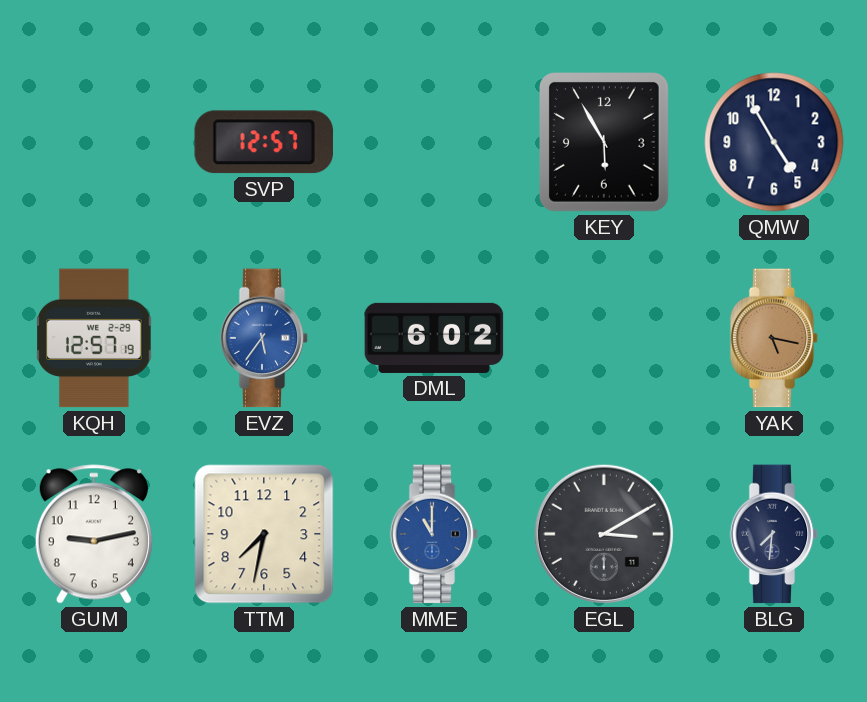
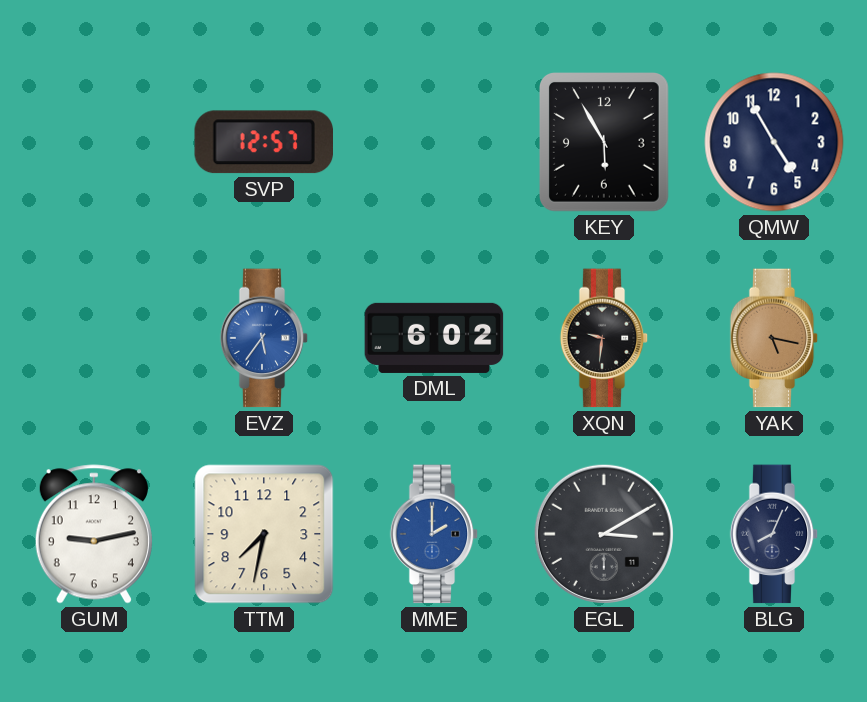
KQH: 12:57 -> none
XQN: none -> 9:31
MME: 11:00 -> 2:00
BLG: 7:31 -> 8:04
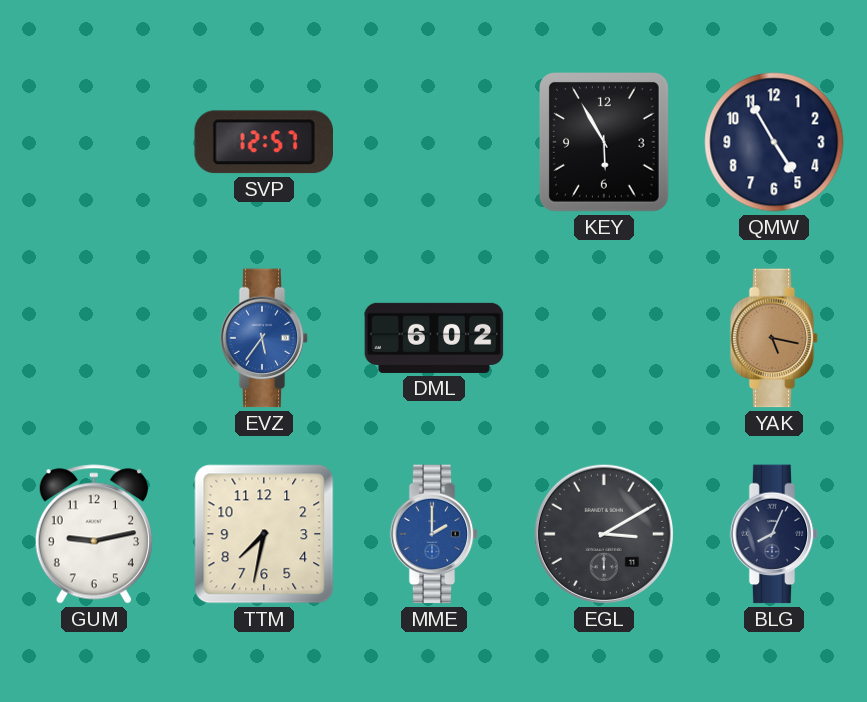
XQN: 9:31 -> none
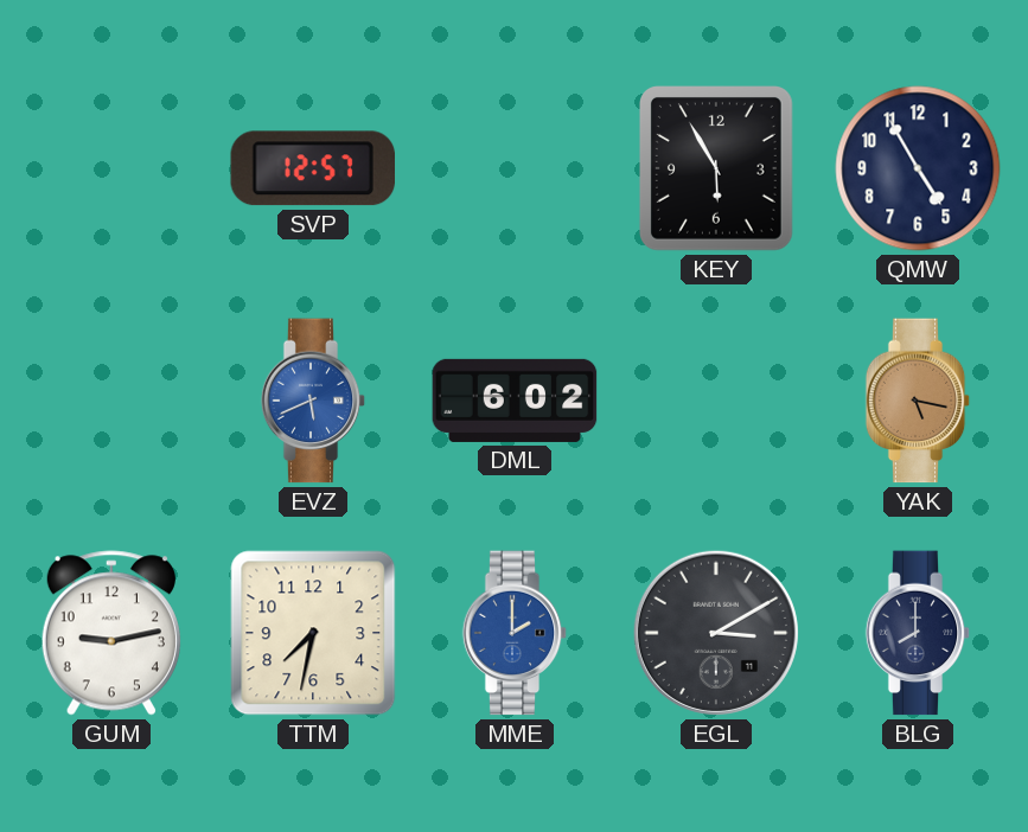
EVZ: 5:36 -> 5:41
BLG: 8:04 -> 8:00
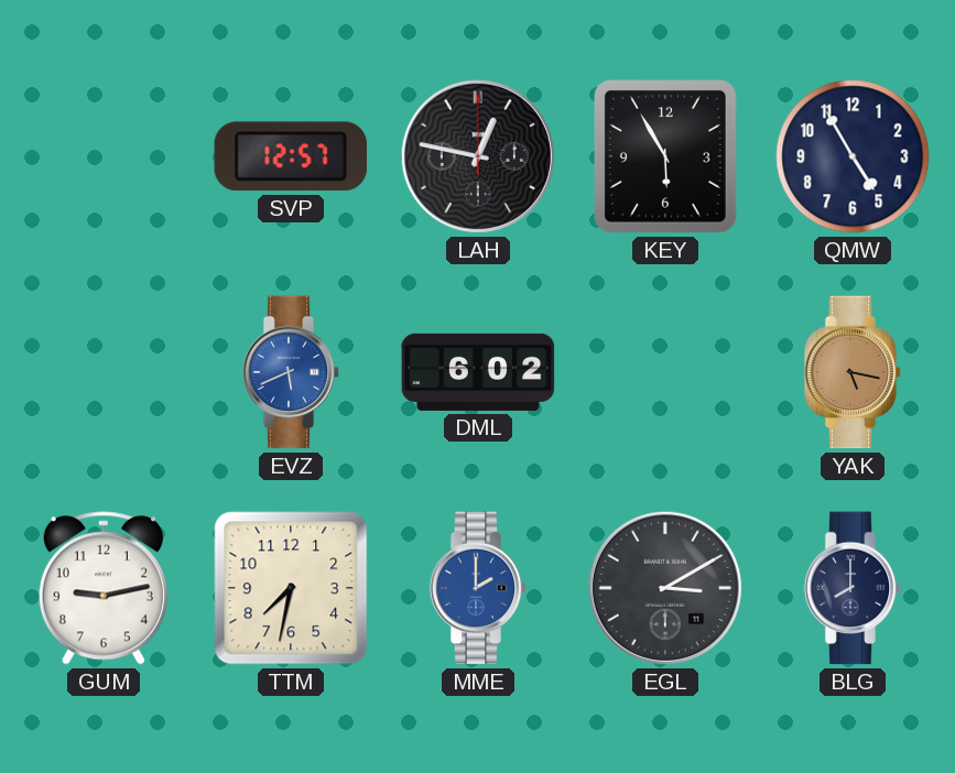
LAH: none -> 12:47
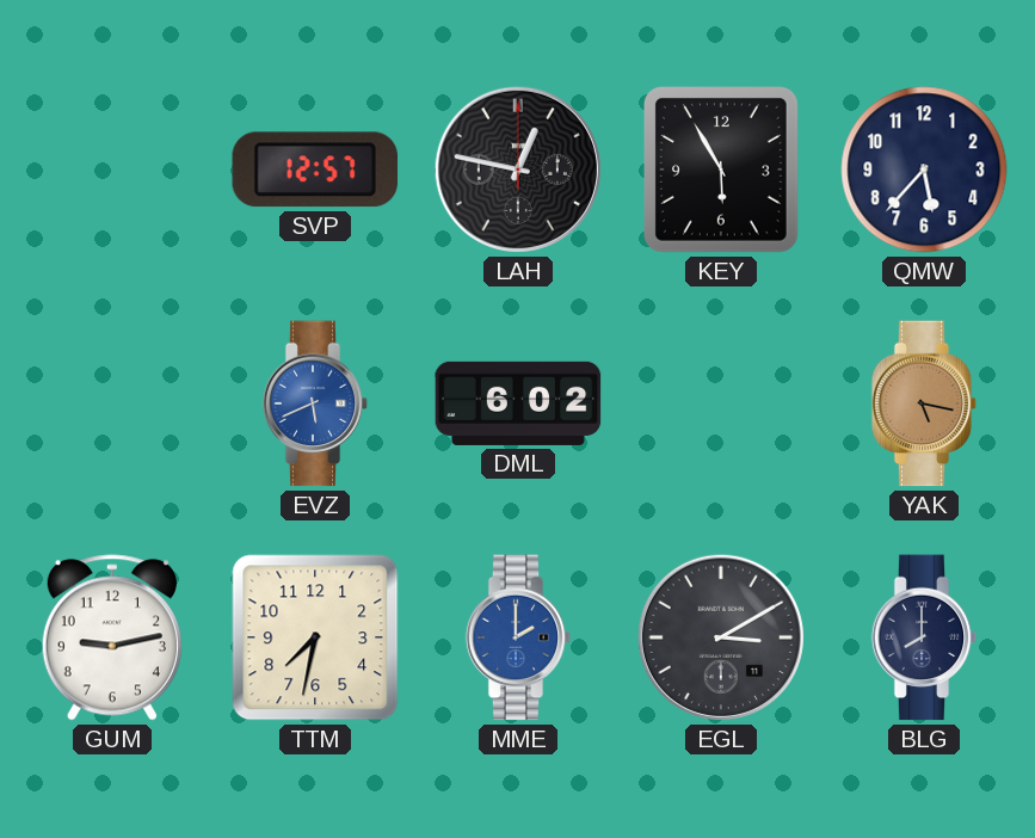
QMW: 4:55 -> 5:37
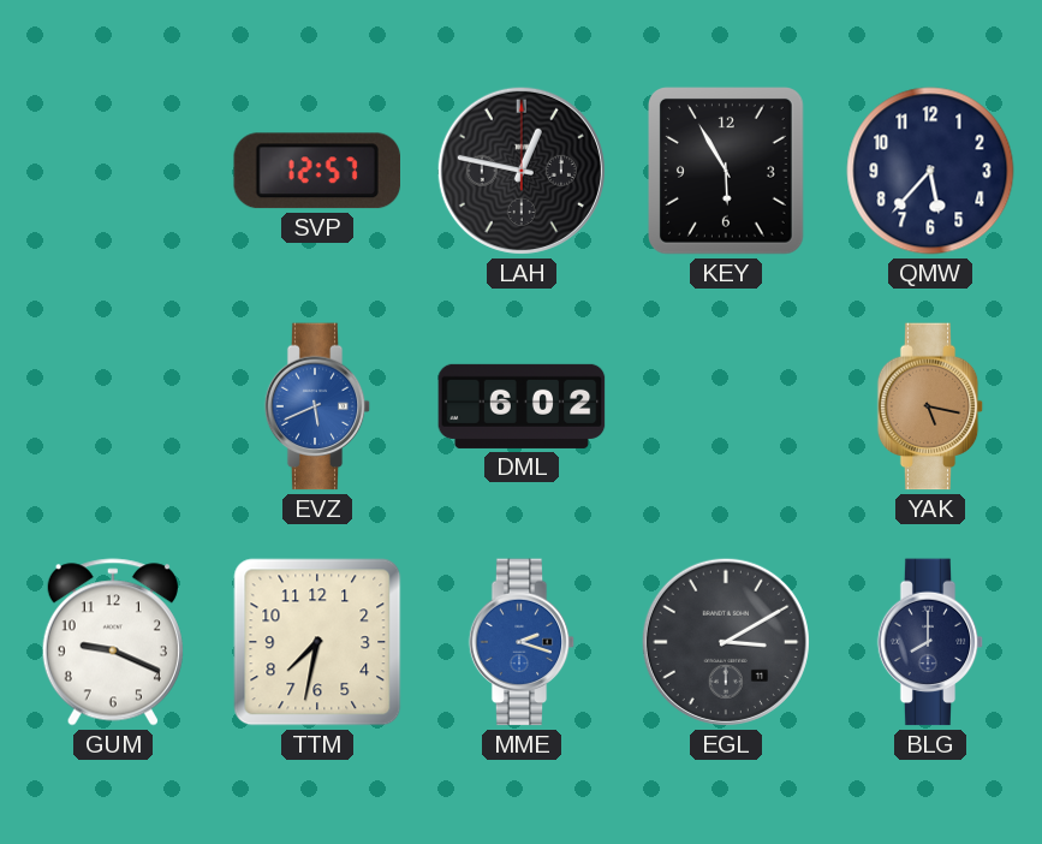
GUM: 9:13 -> 9:19
MME: 2:00 -> 2:18
